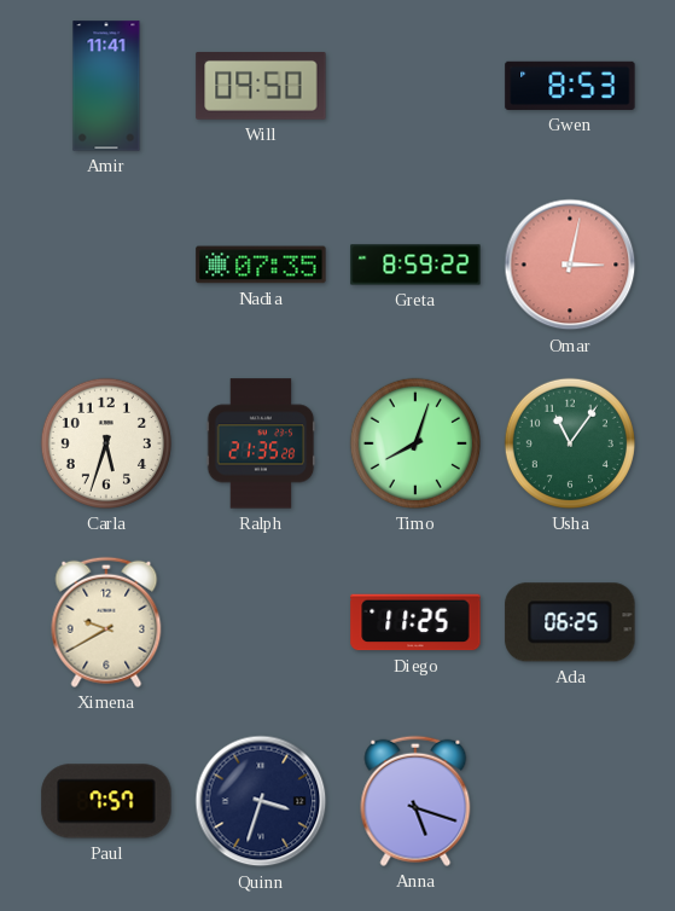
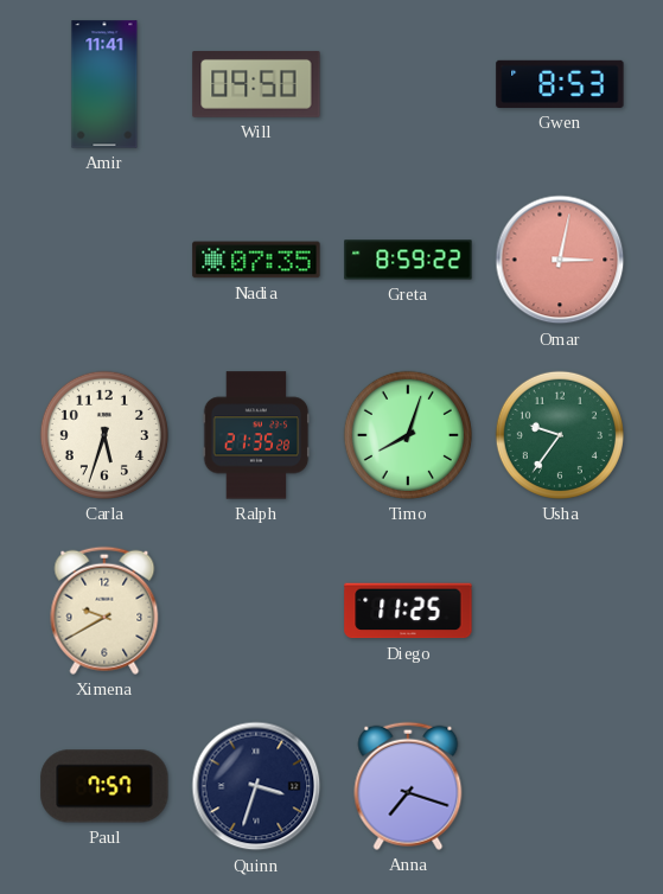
Usha: 11:06 -> 9:36
Ada: 06:25 -> none
Anna: 5:18 -> 7:18
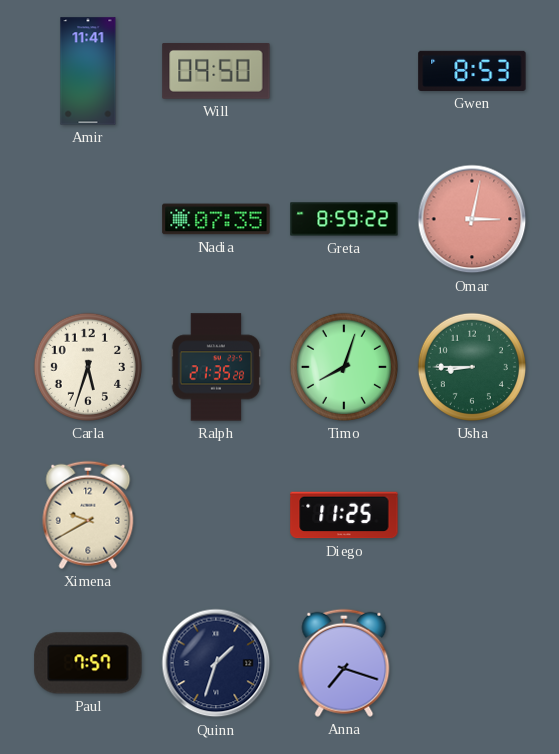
Usha: 9:36 -> 8:45
Quinn: 3:33 -> 1:33
